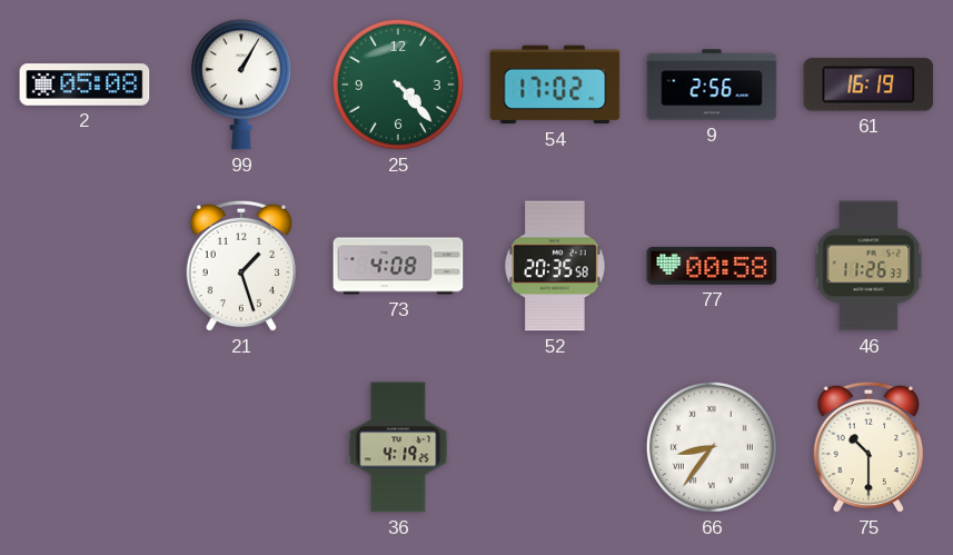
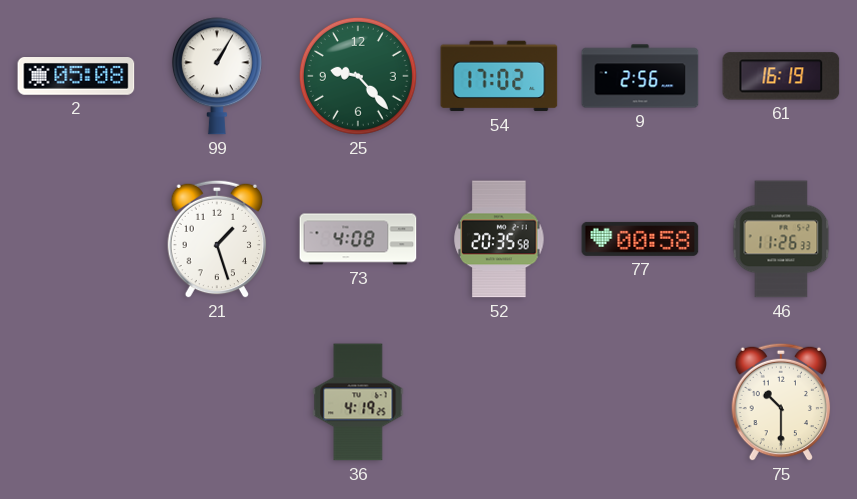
25: 4:23 -> 9:23
66: 8:36 -> none
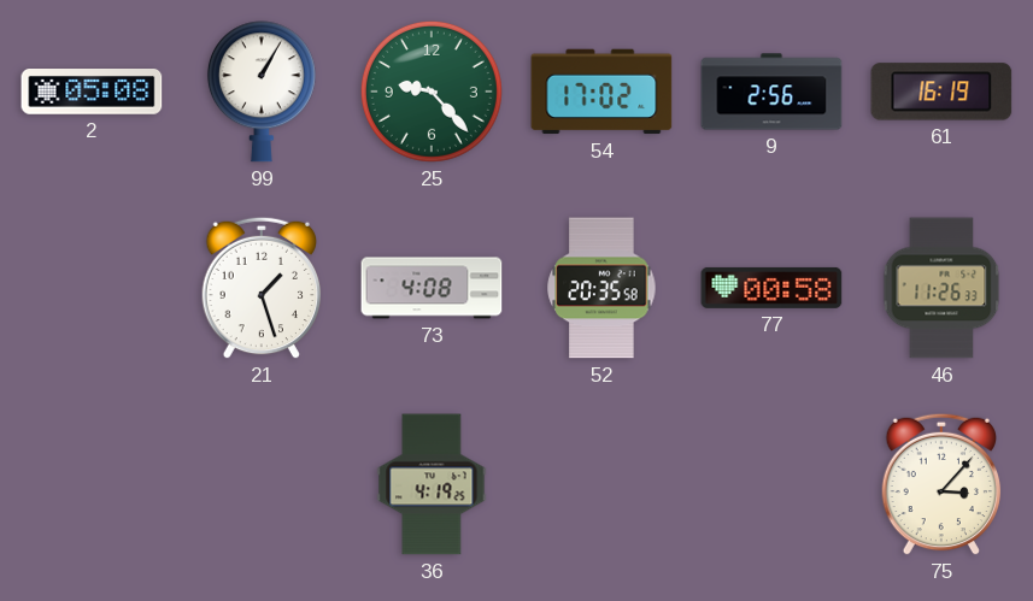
75: 10:30 -> 3:07
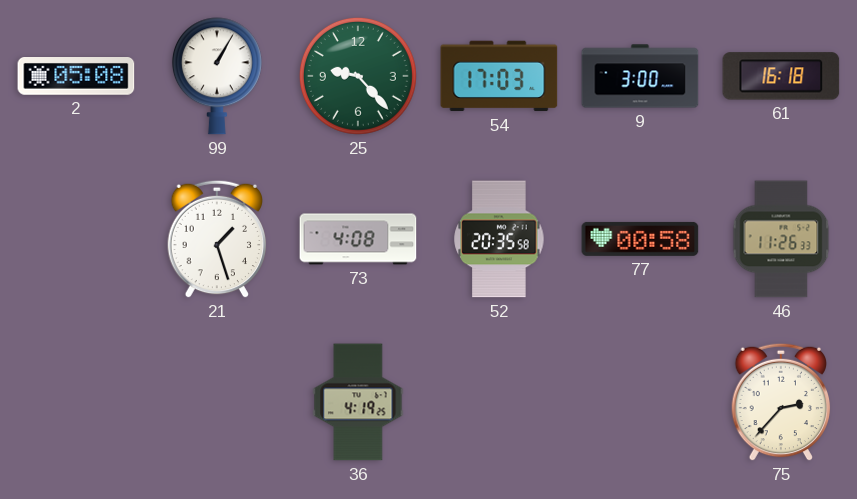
54: 17:02 -> 17:03
9: 2:56 -> 3:00
61: 16:19 -> 16:18
75: 3:07 -> 2:37
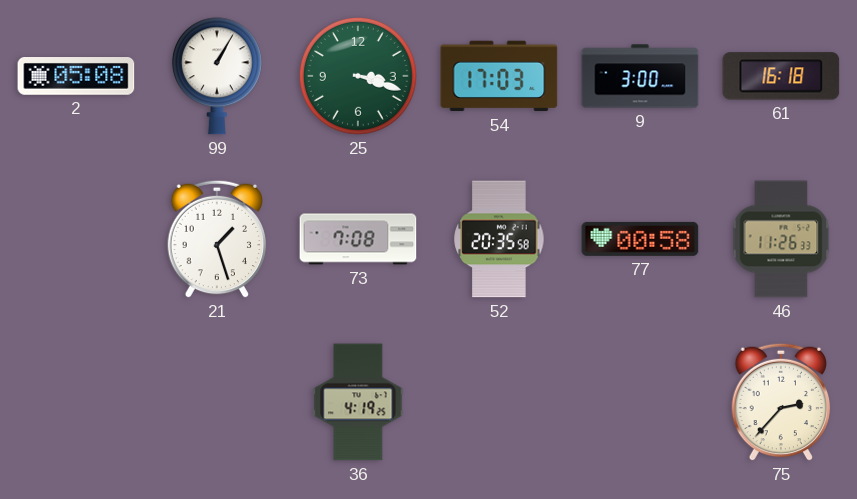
25: 9:23 -> 3:18
73: 4:08 -> 7:08
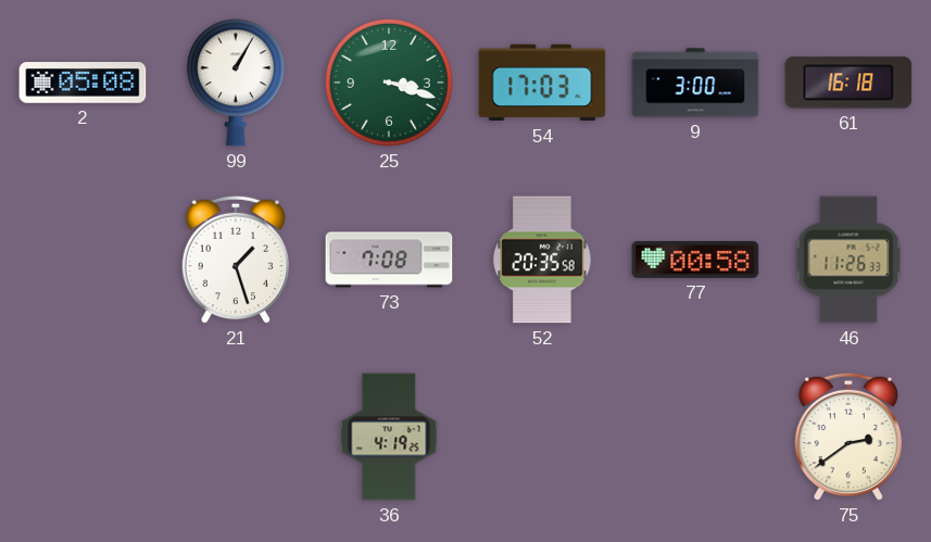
75: 2:37 -> 2:39
